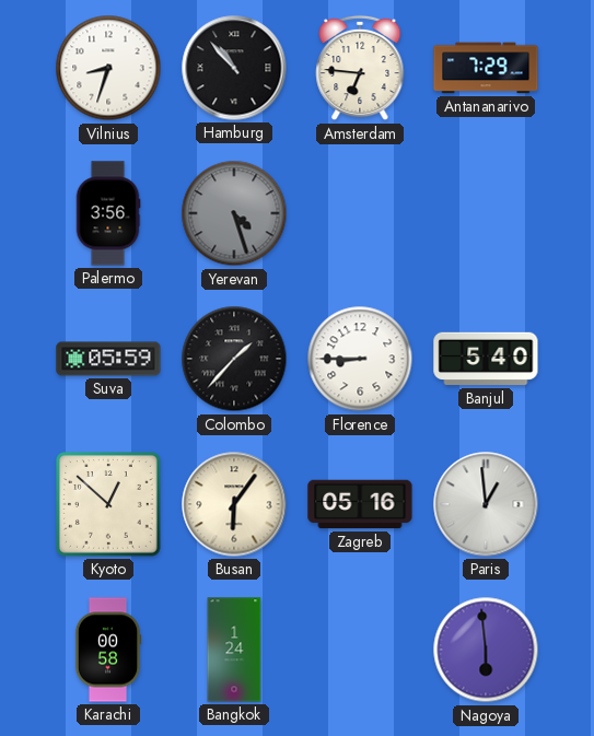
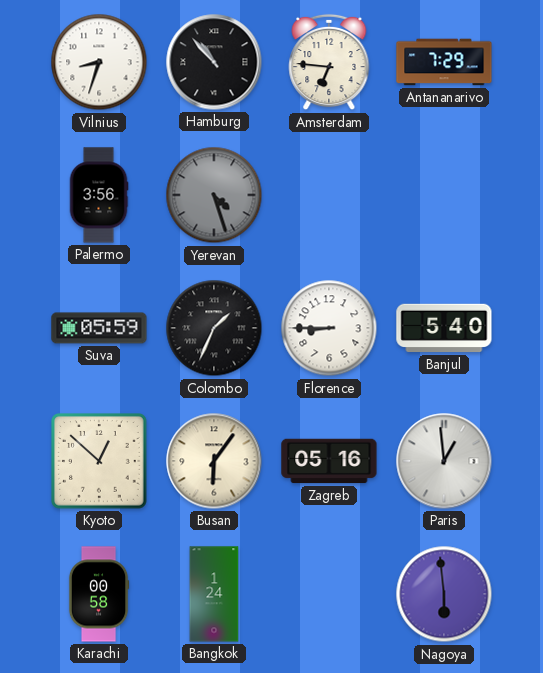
Colombo: 1:37 -> 1:34
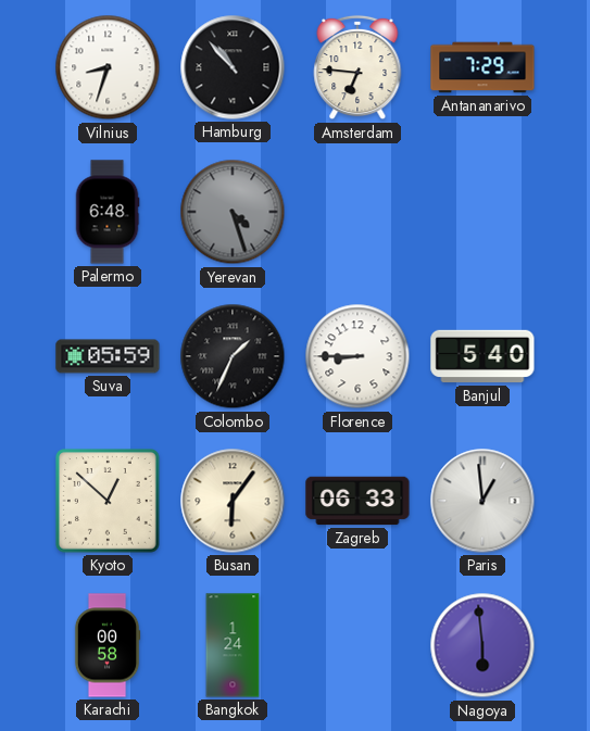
Palermo: 3:56 -> 6:48
Zagreb: 05:16 -> 06:33
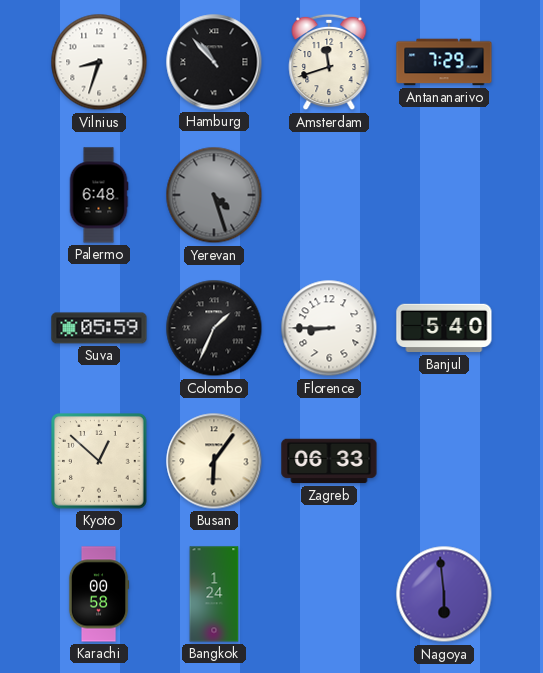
Amsterdam: 6:46 -> 11:42
Paris: 12:59 -> none
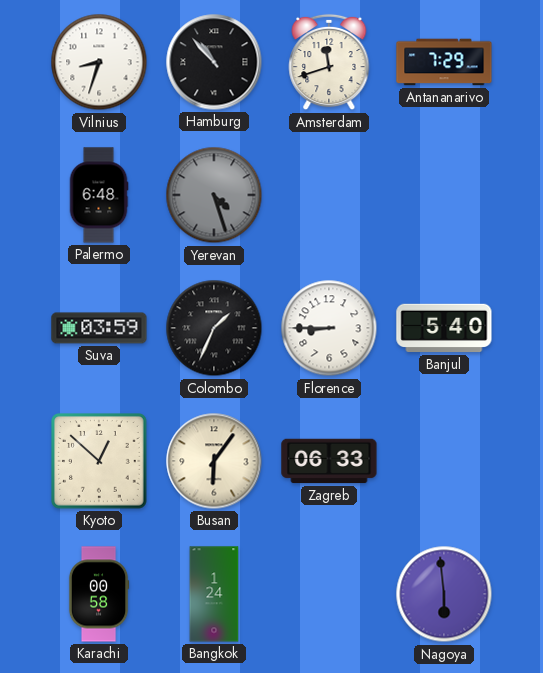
Suva: 05:59 -> 03:59
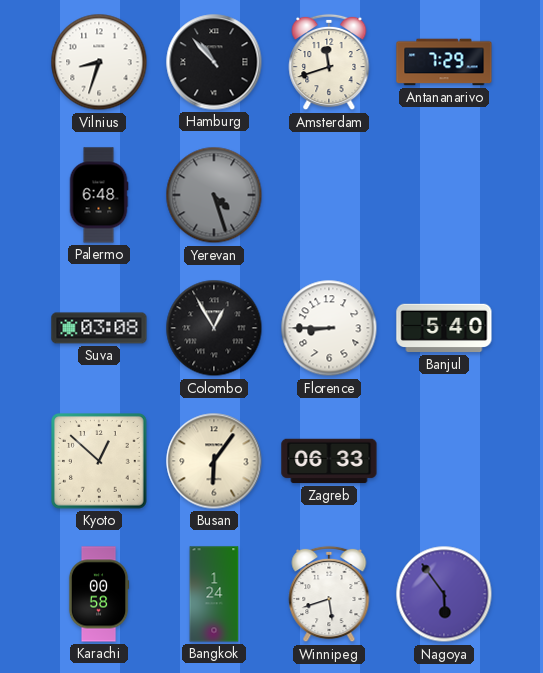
Suva: 03:59 -> 03:08
Colombo: 1:34 -> 12:55
Winnipeg: none -> 5:42
Nagoya: 5:59 -> 5:54
